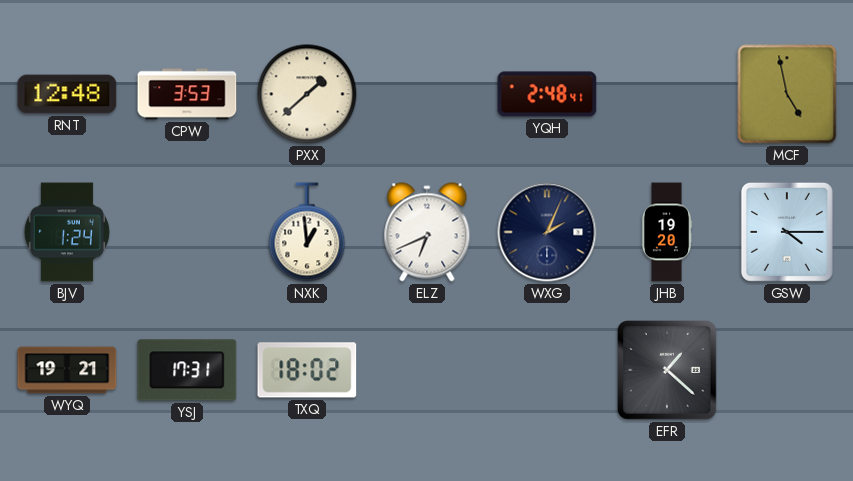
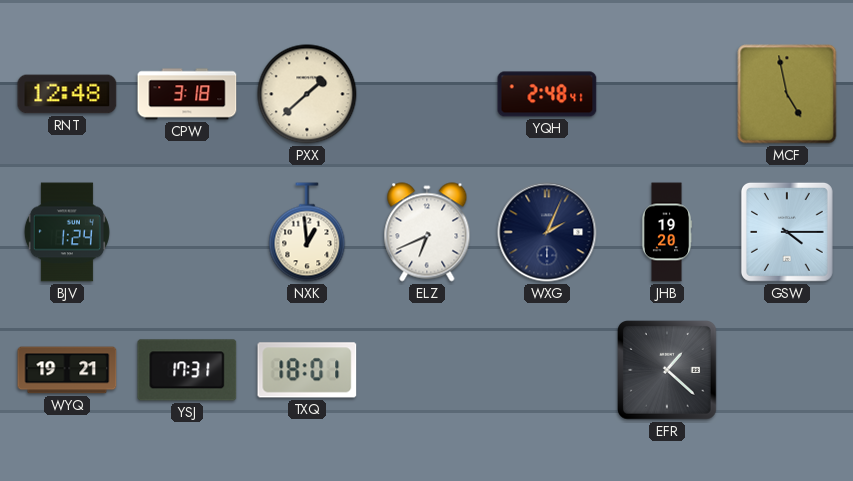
CPW: 3:53 -> 3:18
TXQ: 18:02 -> 18:01
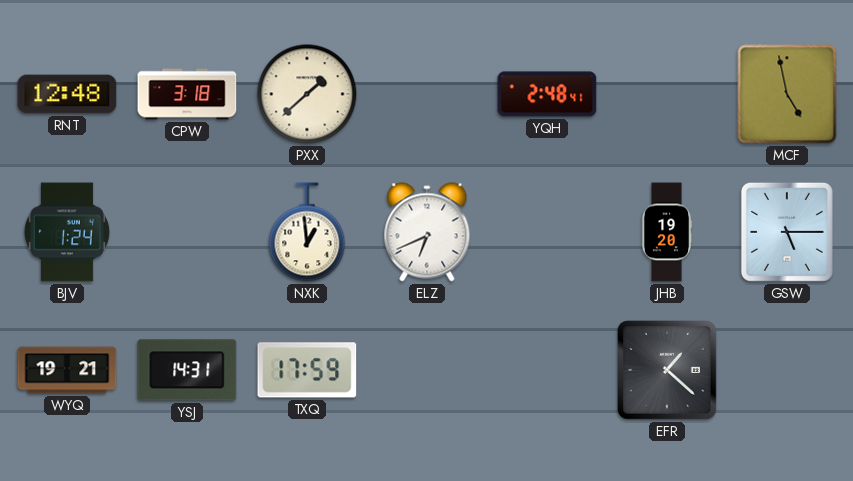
WXG: 2:04 -> none
GSW: 4:15 -> 5:15
YSJ: 17:31 -> 14:31
TXQ: 18:01 -> 17:59
